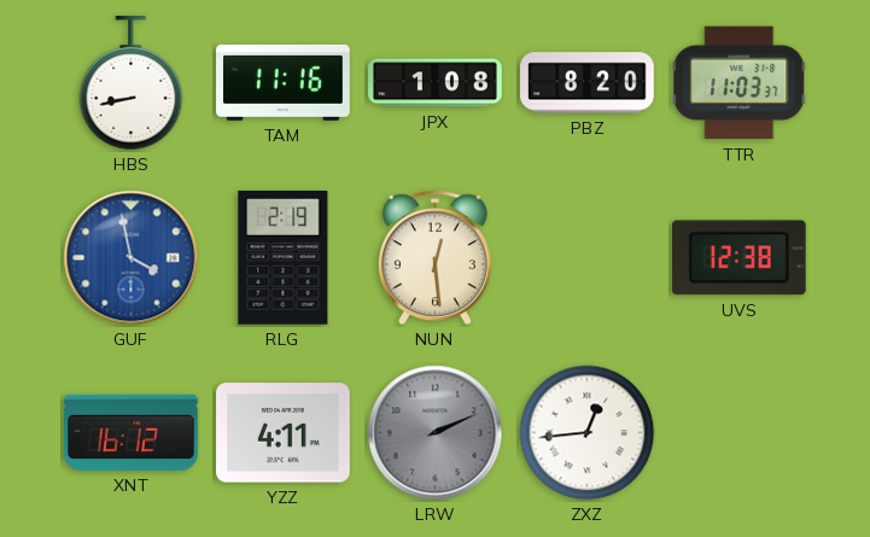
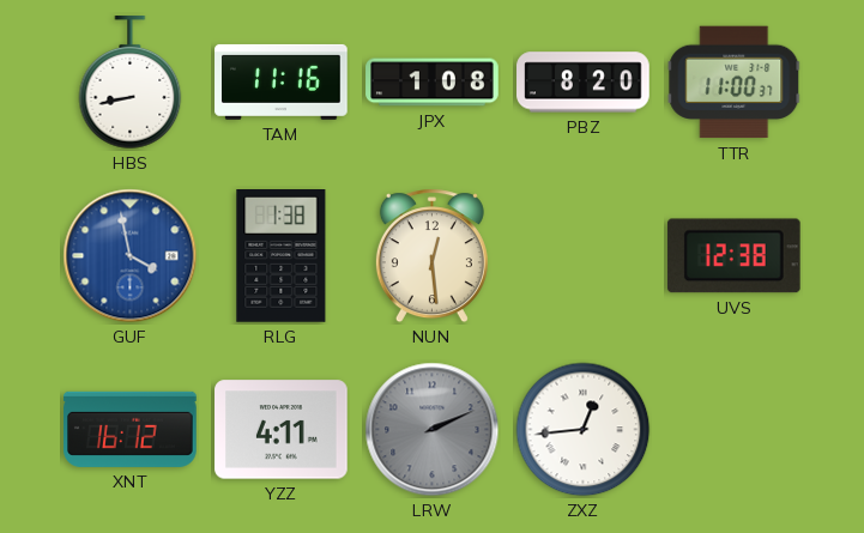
TTR: 11:03 -> 11:00
RLG: 2:19 -> 1:38
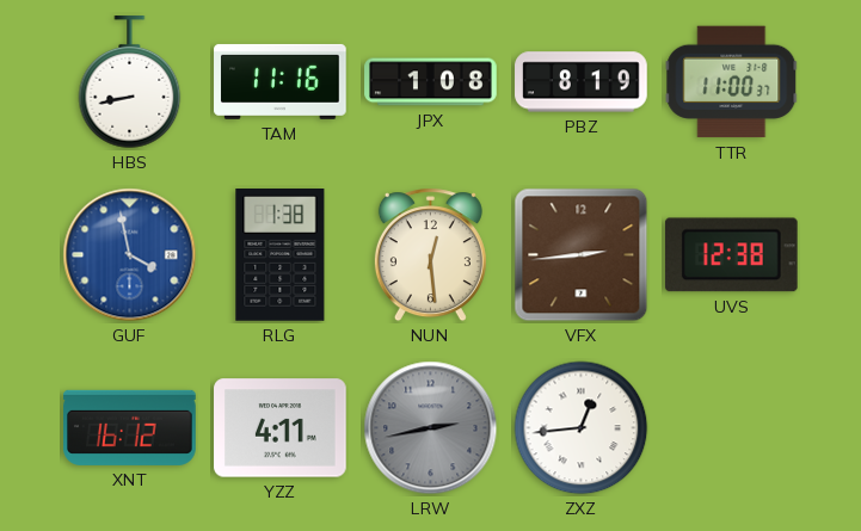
PBZ: 8:20 -> 8:19
VFX: none -> 2:44
LRW: 2:11 -> 2:43
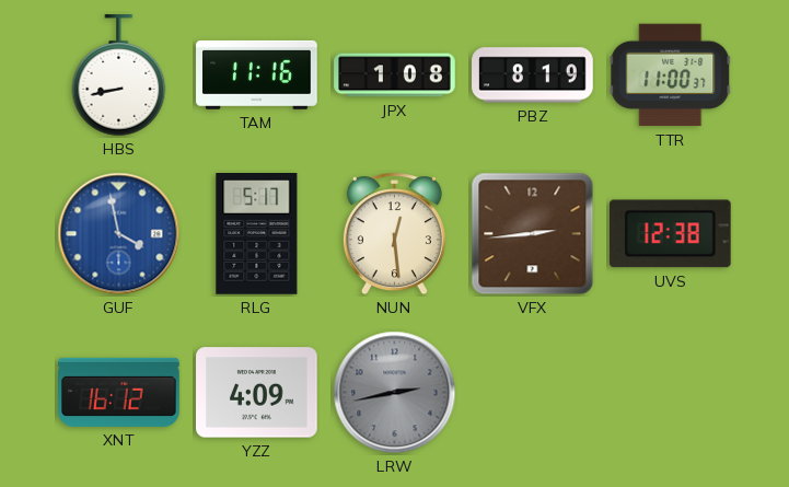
RLG: 1:38 -> 5:17
YZZ: 4:11 -> 4:09
ZXZ: 12:44 -> none
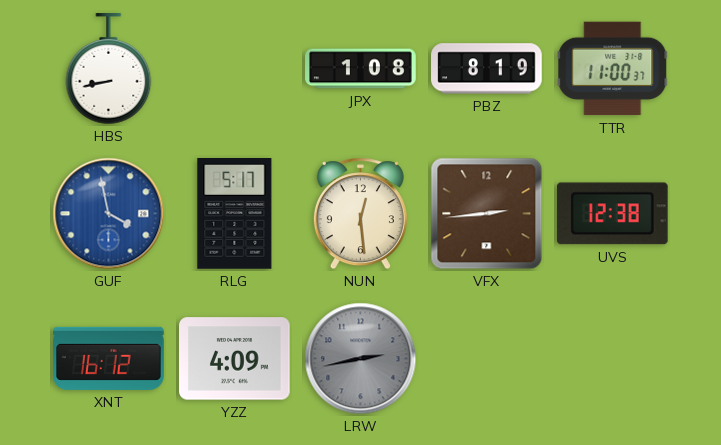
TAM: 11:16 -> none
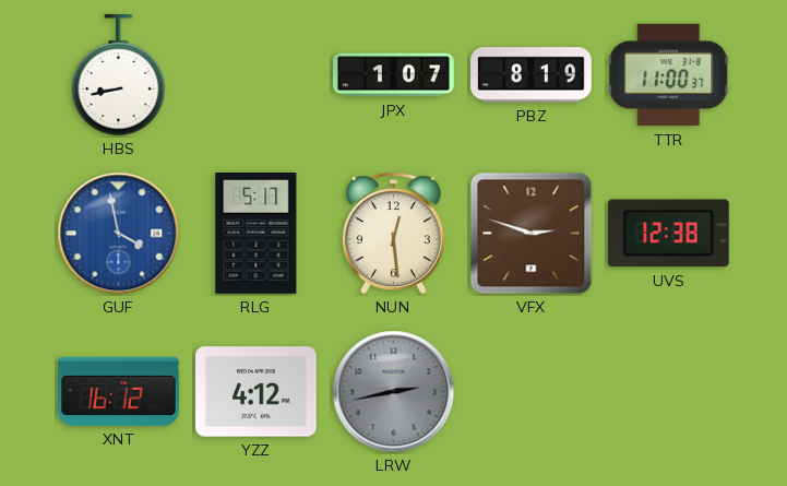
JPX: 1:08 -> 1:07
VFX: 2:44 -> 2:48
YZZ: 4:09 -> 4:12
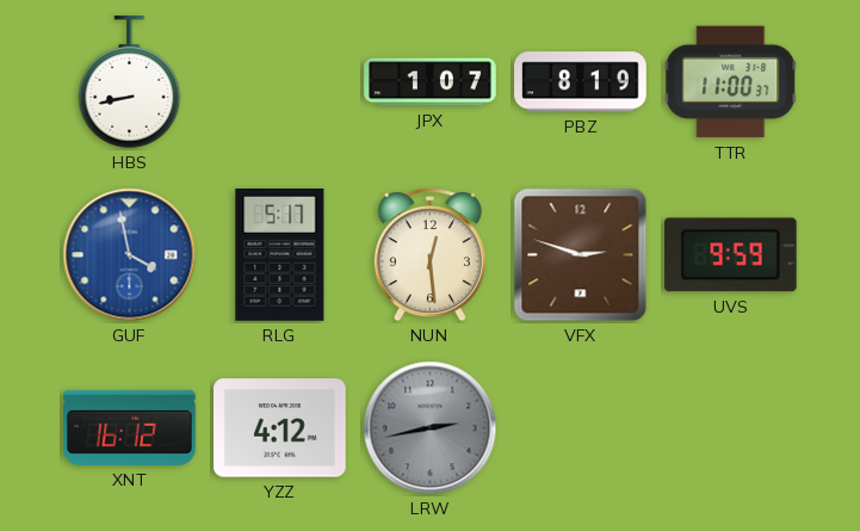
UVS: 12:38 -> 9:59
